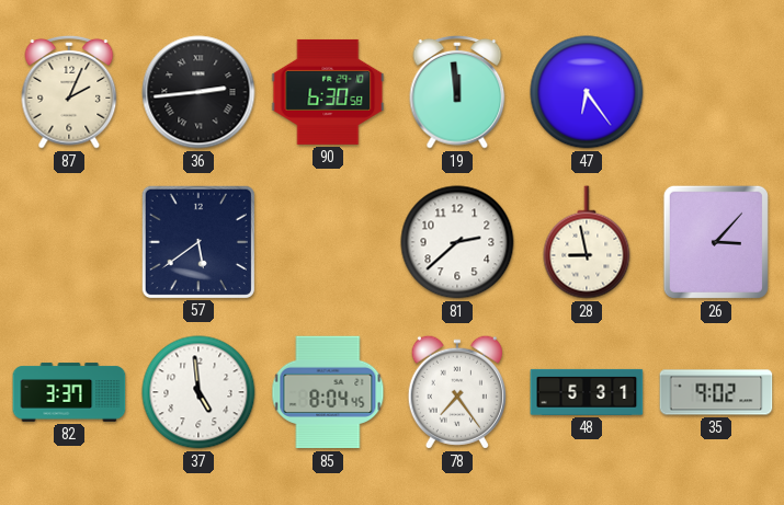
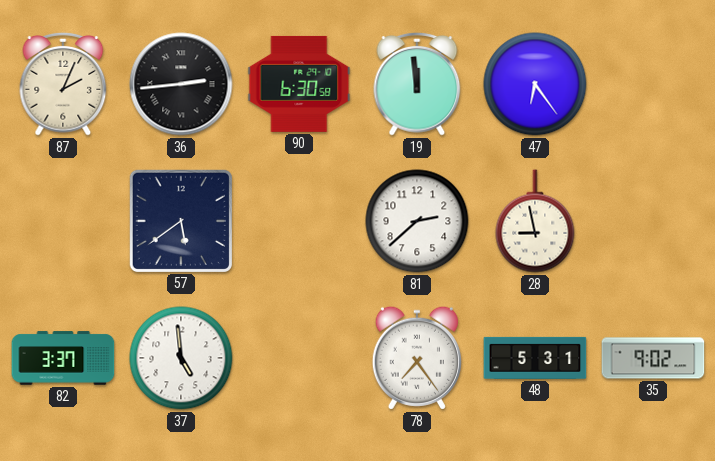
26: 3:07 -> none
85: 8:04 -> none
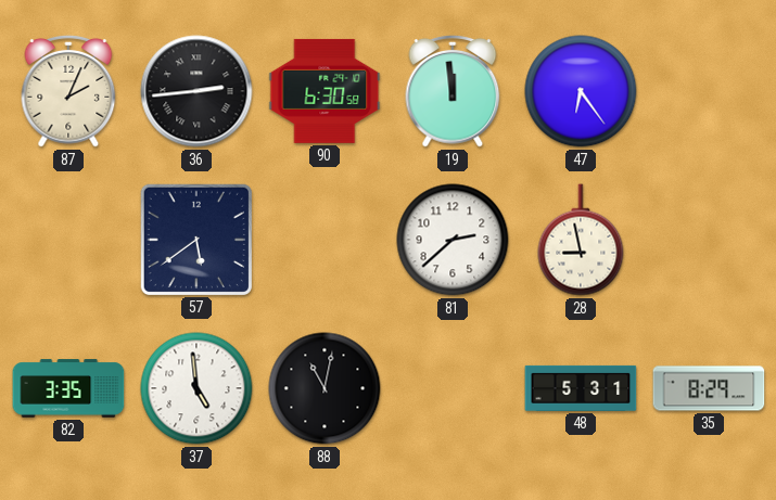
82: 3:37 -> 3:35
88: none -> 11:02
78: 7:24 -> none
35: 9:02 -> 8:29
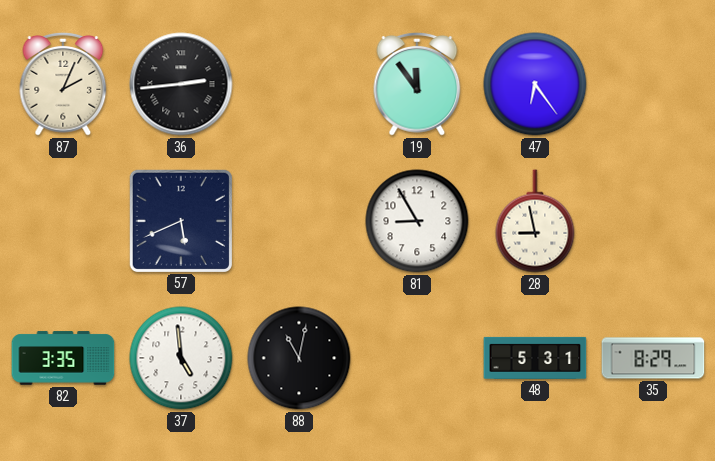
90: 6:30 -> none
19: 11:59 -> 11:54
57: 5:39 -> 5:41
81: 2:38 -> 8:55
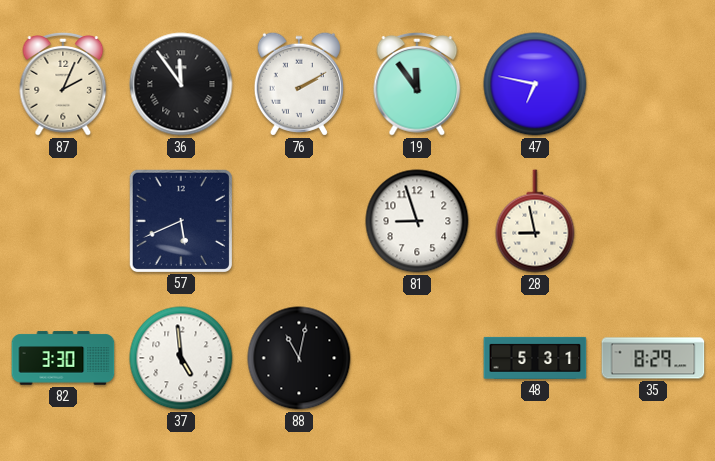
36: 2:44 -> 11:54
76: none -> 2:10
47: 6:24 -> 6:47
81: 8:55 -> 8:57
82: 3:35 -> 3:30
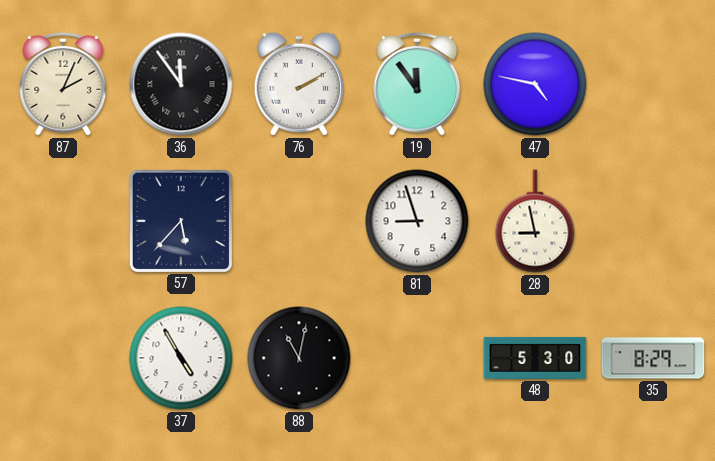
47: 6:47 -> 4:47
57: 5:41 -> 5:37
82: 3:30 -> none
37: 4:59 -> 4:55
48: 5:31 -> 5:30
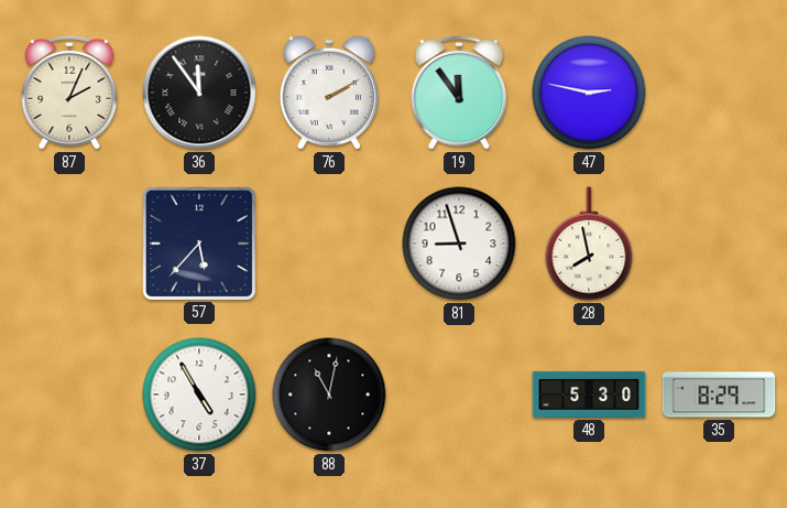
47: 4:47 -> 2:47
28: 8:58 -> 7:58
